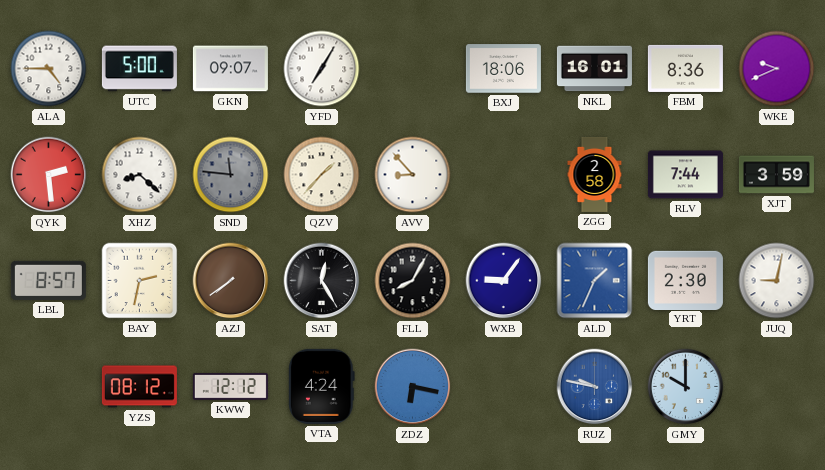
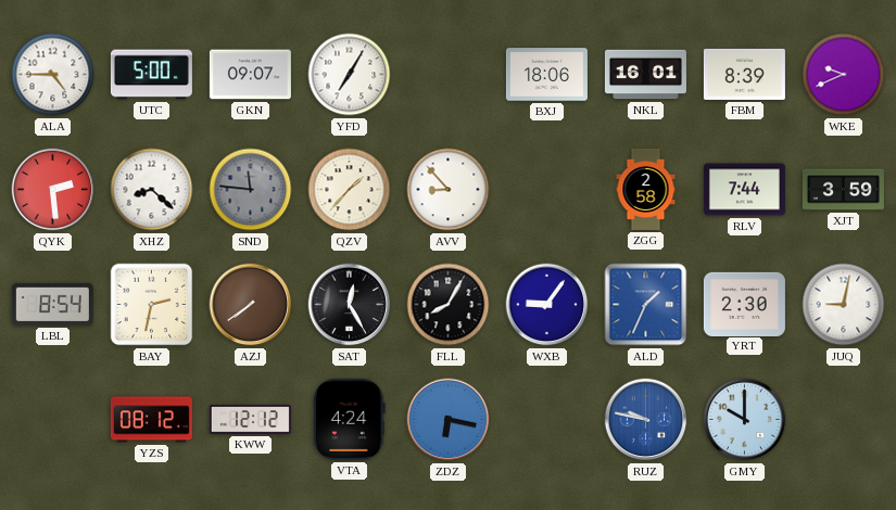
FBM: 8:36 -> 8:39
LBL: 8:57 -> 8:54
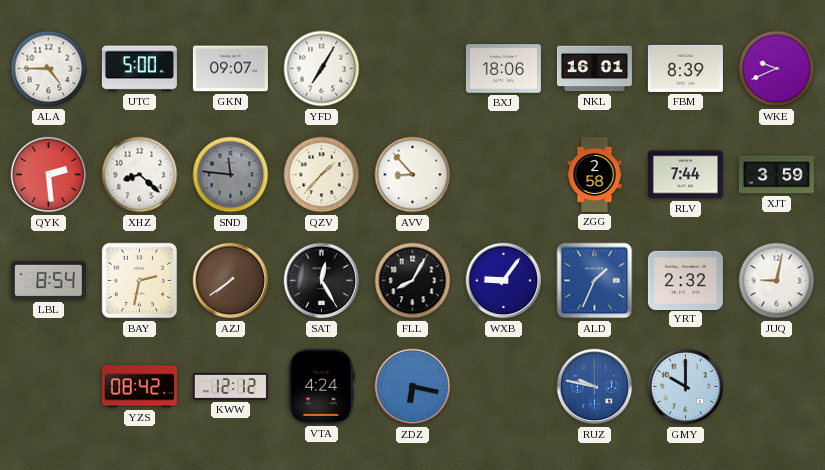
YRT: 2:30 -> 2:32
YZS: 08:12 -> 08:42
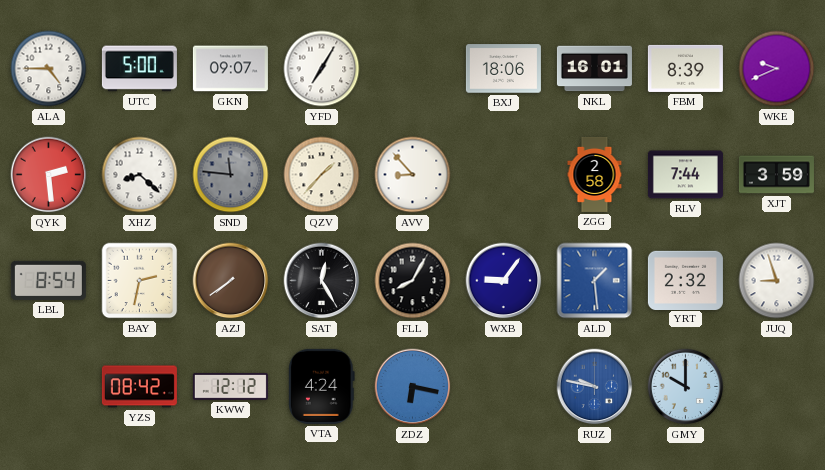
ALD: 1:34 -> 1:29
JUQ: 9:02 -> 8:57
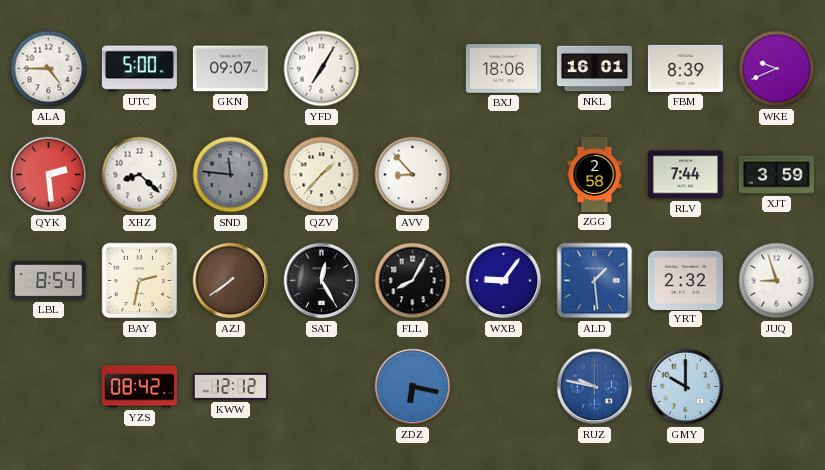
VTA: 4:24 -> none
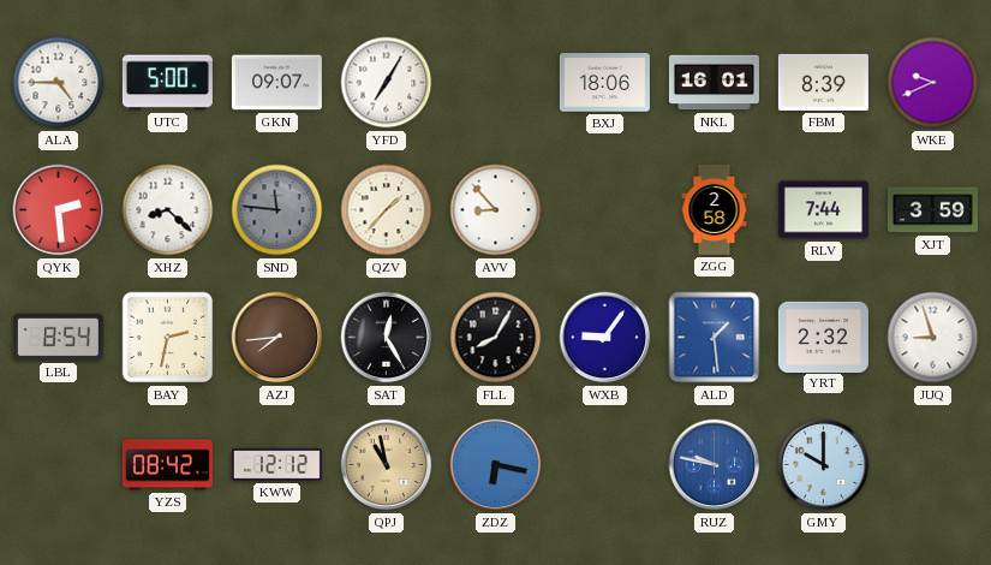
AZJ: 7:39 -> 7:44
QPJ: none -> 10:58
